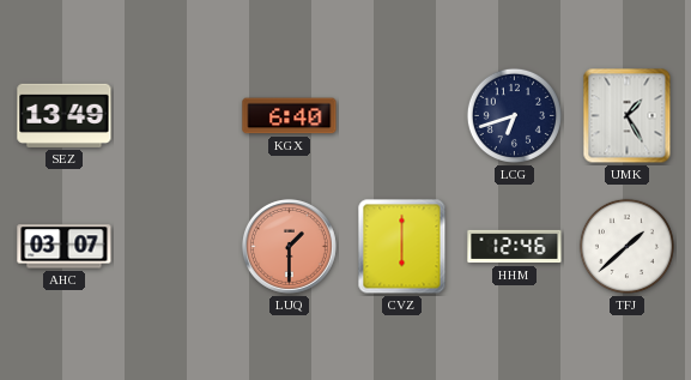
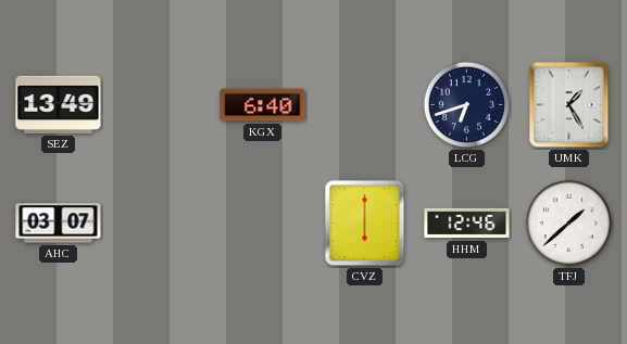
LUQ: 1:30 -> none
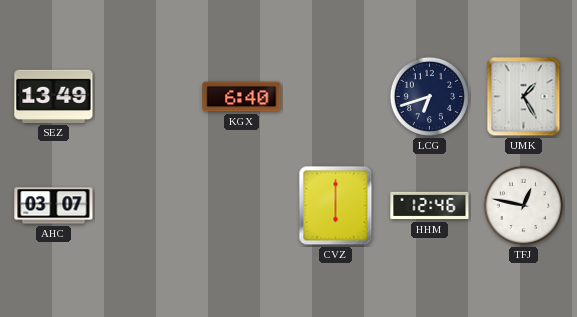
TFJ: 1:38 -> 12:47
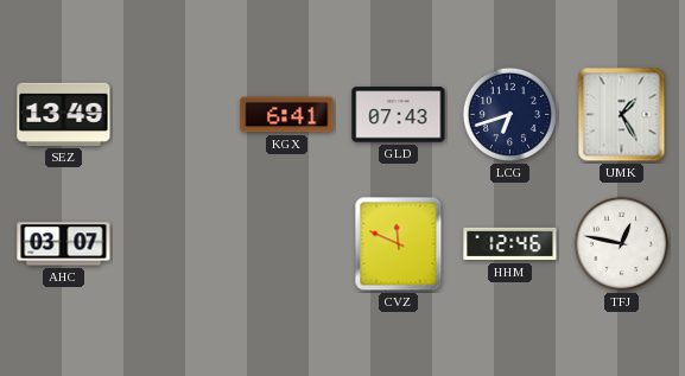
KGX: 6:40 -> 6:41
GLD: none -> 07:43
CVZ: 6:00 -> 11:49
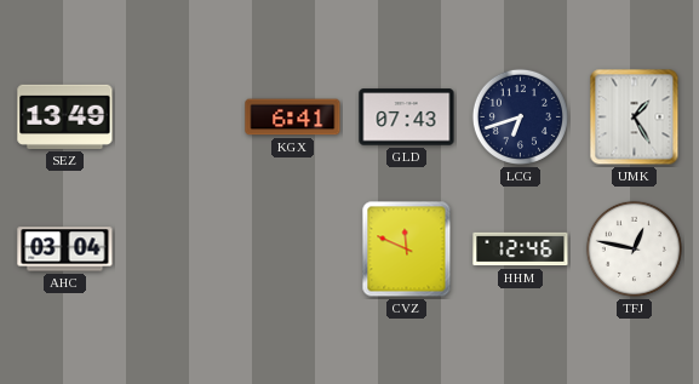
AHC: 03:07 -> 03:04
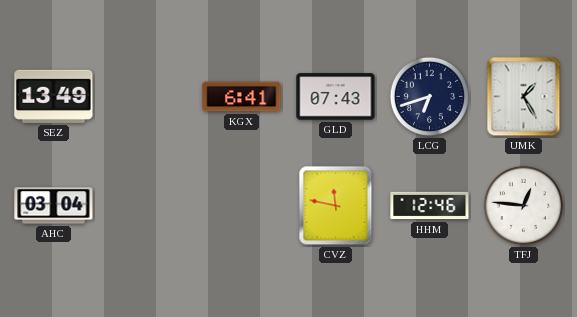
CVZ: 11:49 -> 11:47
TFJ: 12:47 -> 12:46
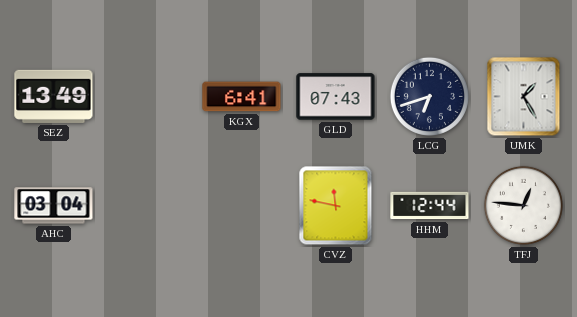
HHM: 12:46 -> 12:44
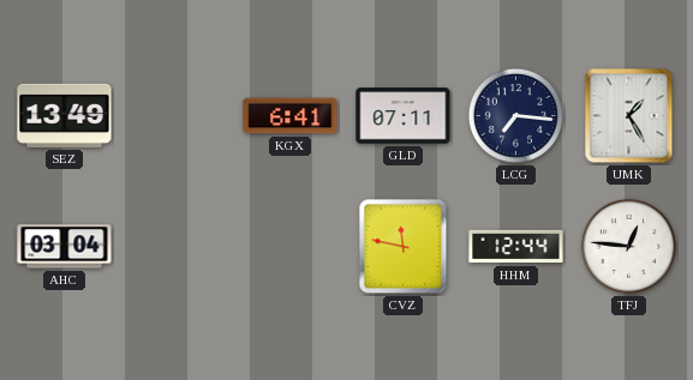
GLD: 07:43 -> 07:11
LCG: 6:42 -> 7:16
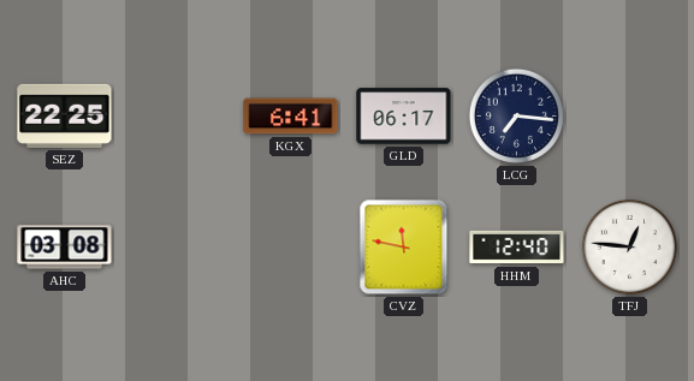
SEZ: 13:49 -> 22:25
GLD: 07:11 -> 06:17
UMK: 1:25 -> none
AHC: 03:04 -> 03:08
HHM: 12:44 -> 12:40
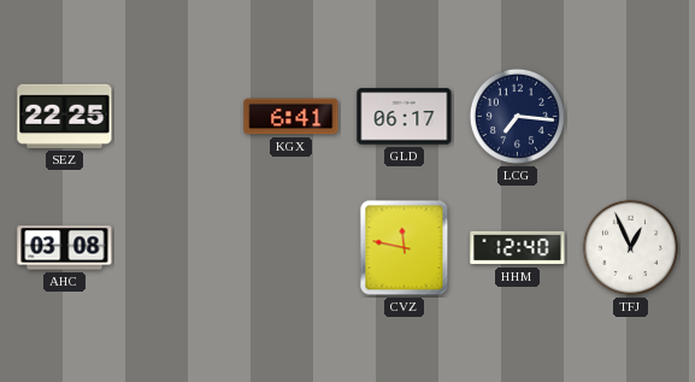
TFJ: 12:46 -> 12:56
